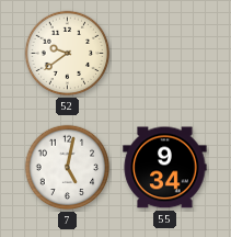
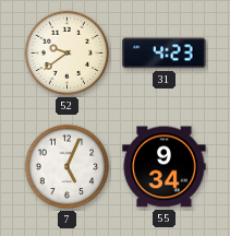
31: none -> 4:23
7: 5:02 -> 5:04
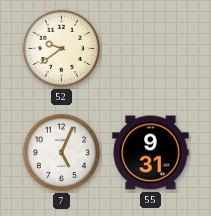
31: 4:23 -> none
55: 9:34 -> 9:31
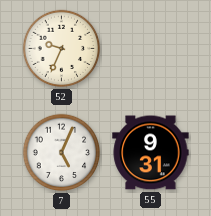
52: 9:39 -> 9:34
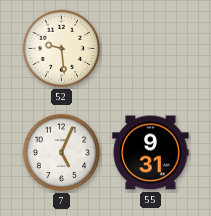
52: 9:34 -> 9:29
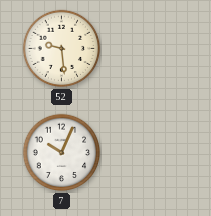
7: 5:04 -> 10:04
55: 9:31 -> none
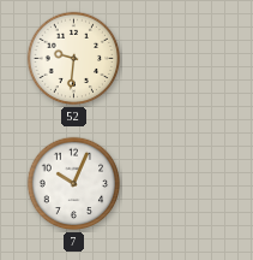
52: 9:29 -> 9:31
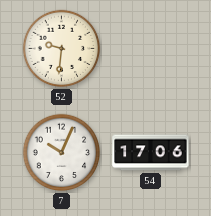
54: none -> 17:06
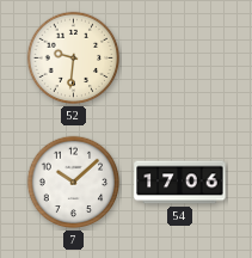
7: 10:04 -> 10:08
